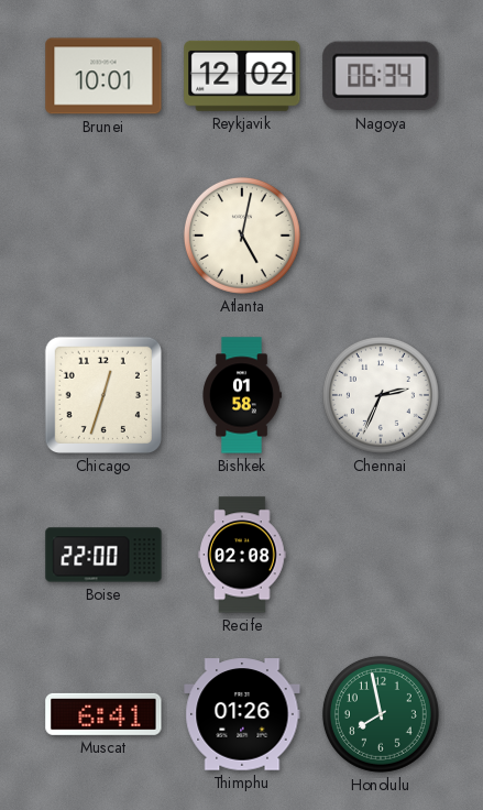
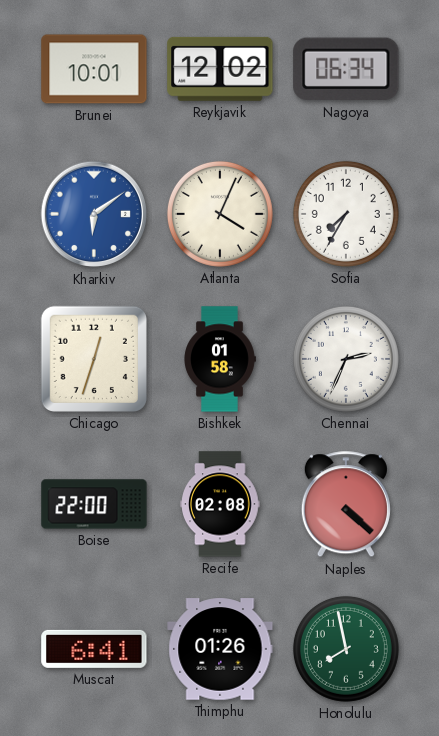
Kharkiv: none -> 6:09
Atlanta: 5:02 -> 4:04
Sofia: none -> 7:35
Naples: none -> 4:22
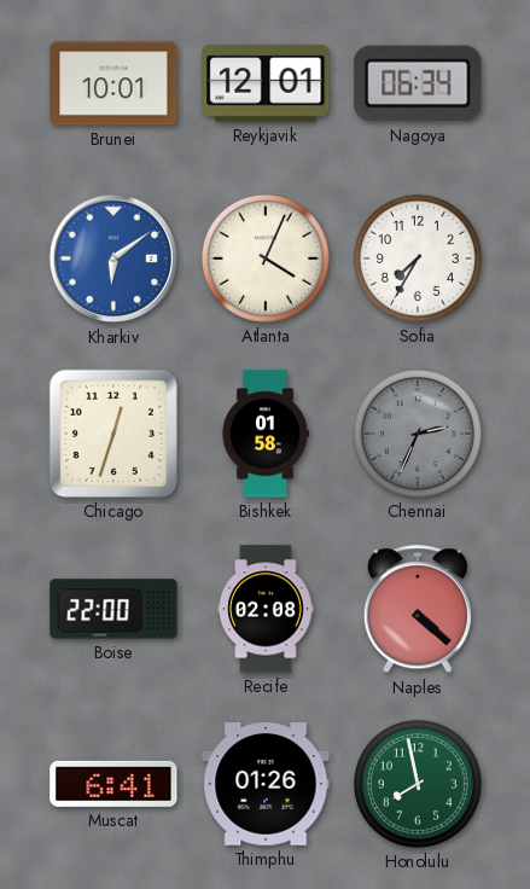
Reykjavik: 12:02 -> 12:01
Chennai dial: white -> grey
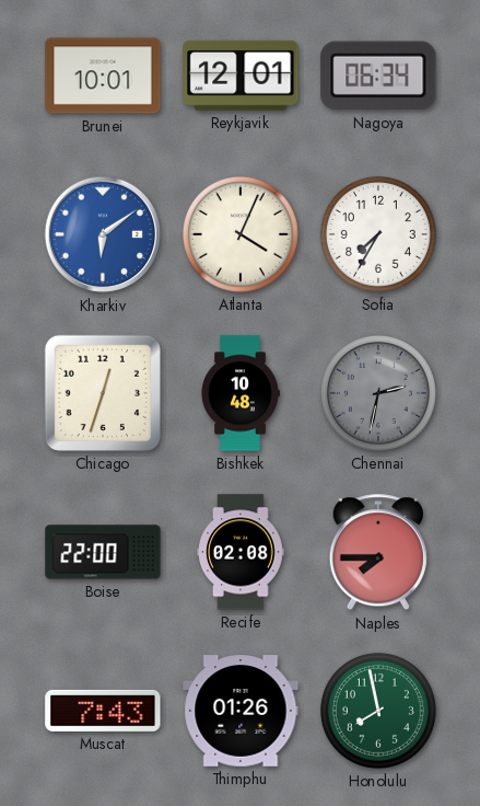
Bishkek: 01:58 -> 10:48
Chennai: 2:34 -> 2:32
Naples: 4:22 -> 7:45
Muscat: 6:41 -> 7:43
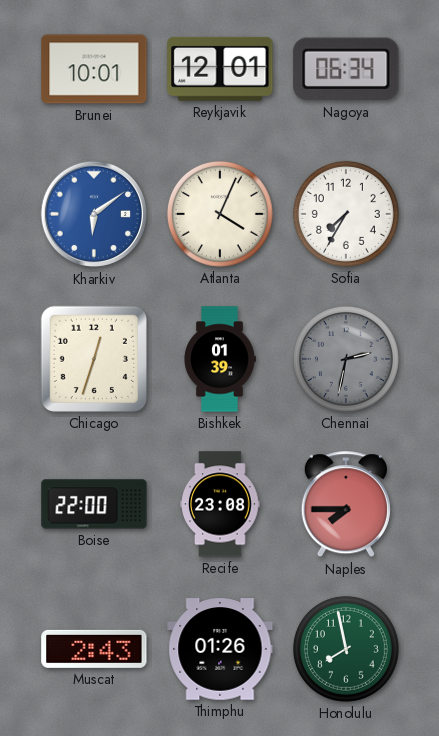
Bishkek: 10:48 -> 01:39
Recife: 02:08 -> 23:08
Muscat: 7:43 -> 2:43
